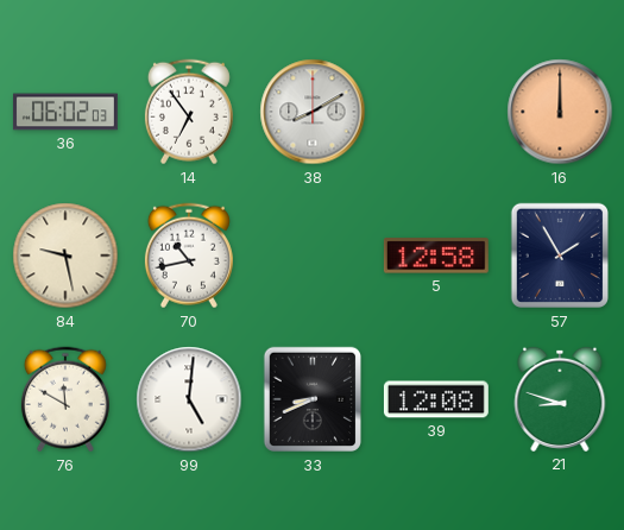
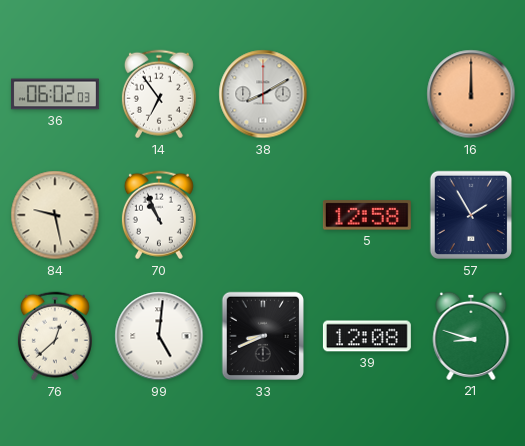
70: 10:43 -> 10:56
76: 11:50 -> 12:38
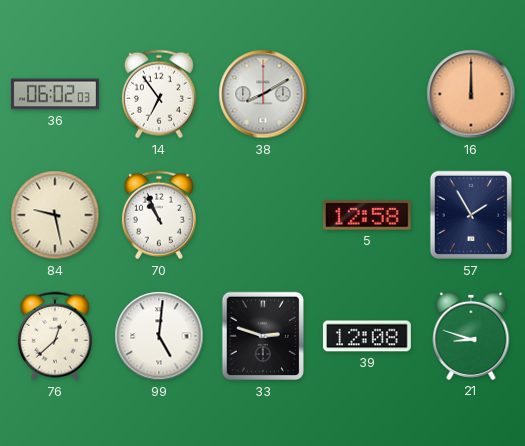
33: 8:41 -> 2:48
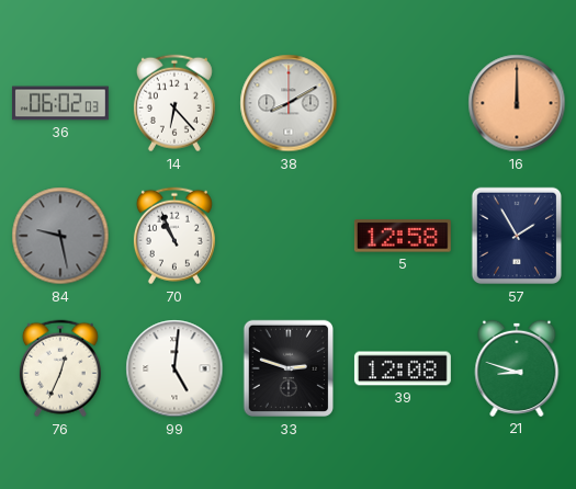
14: 6:54 -> 6:23
84 dial: cream -> grey
76: 12:38 -> 12:34
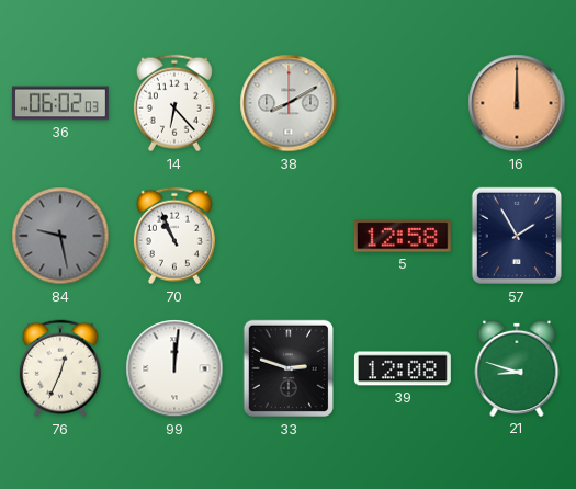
99: 5:01 -> 12:01
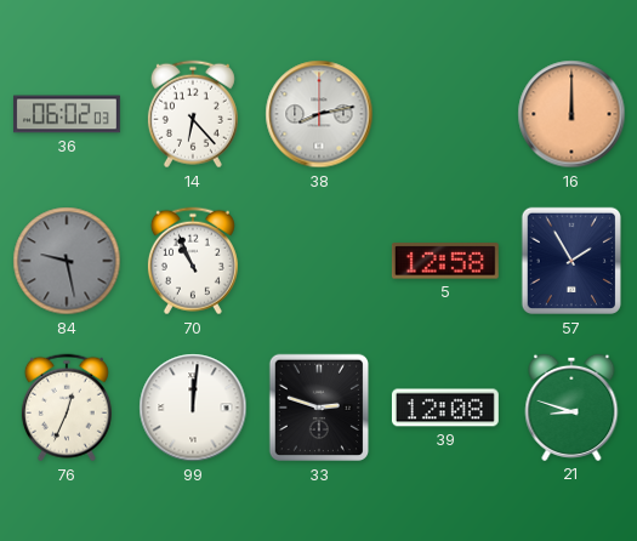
38: 8:10 -> 8:13
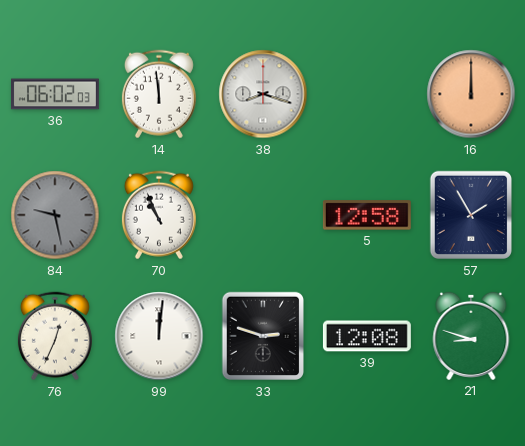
14: 6:23 -> 11:59
38: 8:13 -> 8:18
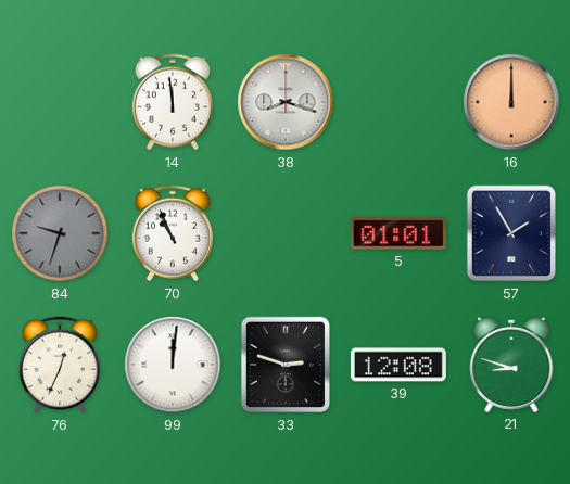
36: 06:02 -> none
84: 9:28 -> 9:33
5: 12:58 -> 01:01
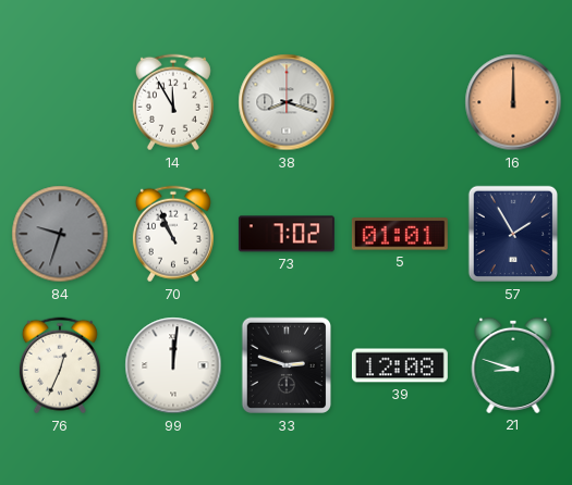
14: 11:59 -> 11:55
73: none -> 7:02
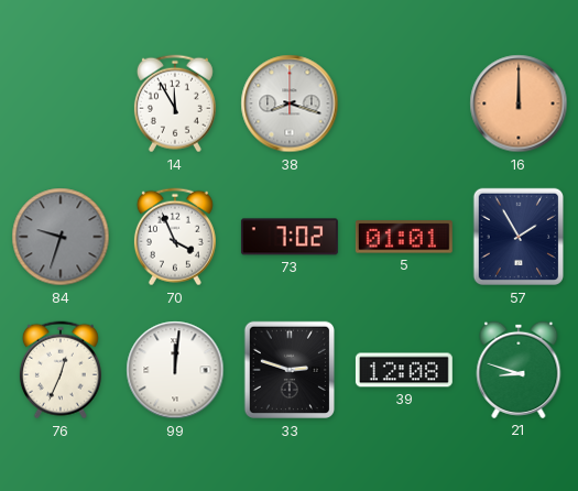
70: 10:56 -> 3:56
